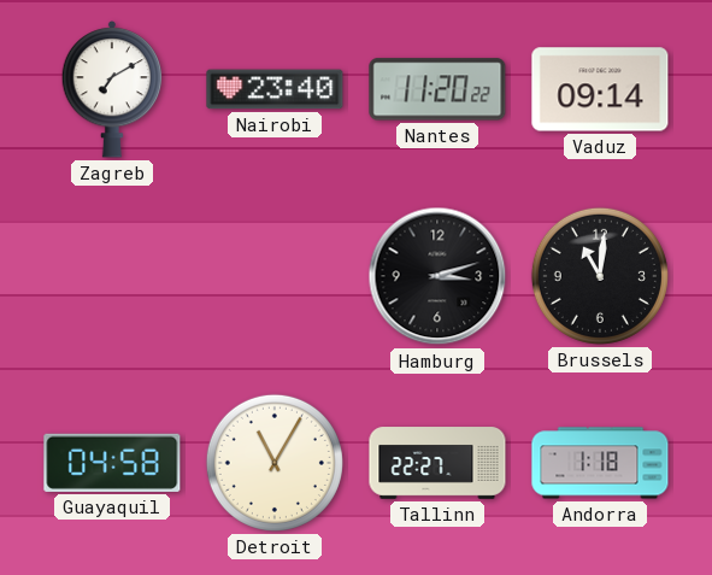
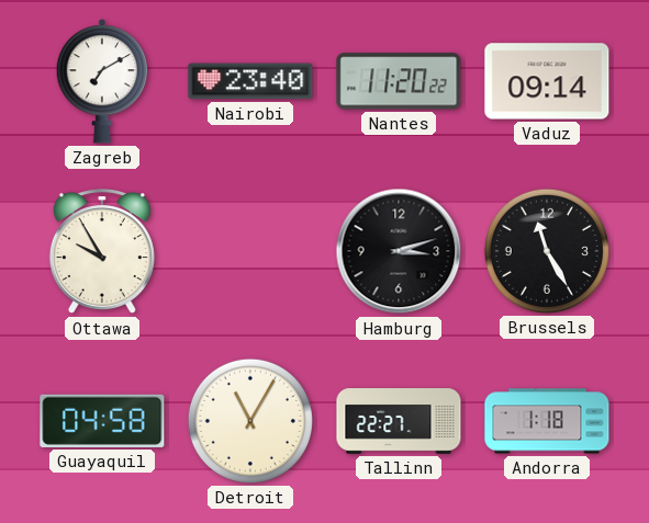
Ottawa: none -> 9:55
Brussels: 11:01 -> 11:25
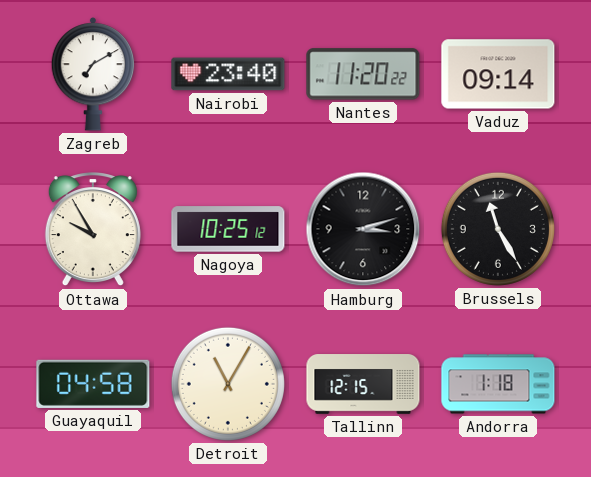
Nagoya: none -> 10:25
Tallinn: 22:27 -> 12:15
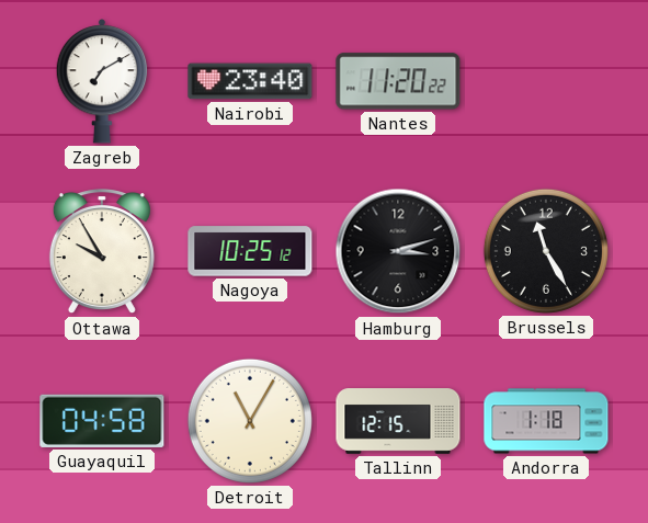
Vaduz: 09:14 -> none
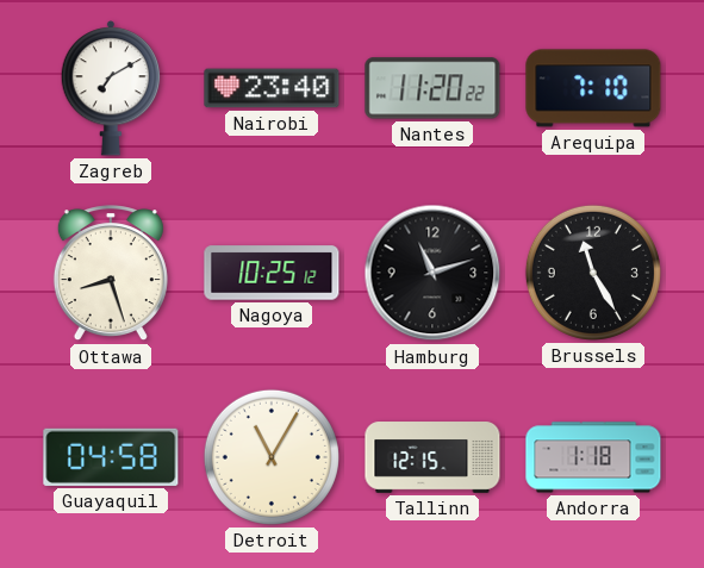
Arequipa: none -> 7:10
Ottawa: 9:55 -> 8:27
Hamburg: 3:12 -> 11:12
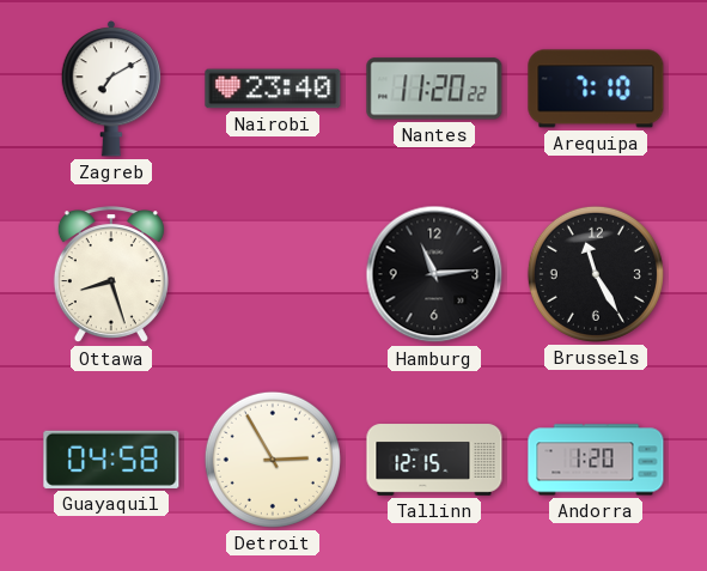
Nagoya: 10:25 -> none
Hamburg: 11:12 -> 11:14
Detroit: 11:05 -> 2:55
Andorra: 1:18 -> 1:20
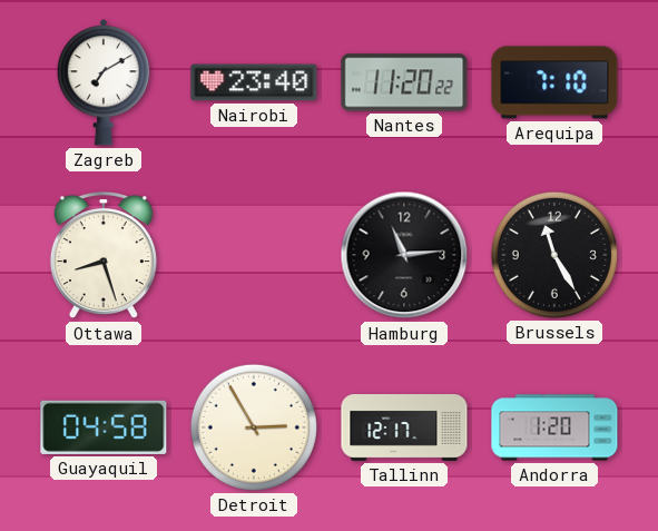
Tallinn: 12:15 -> 12:17
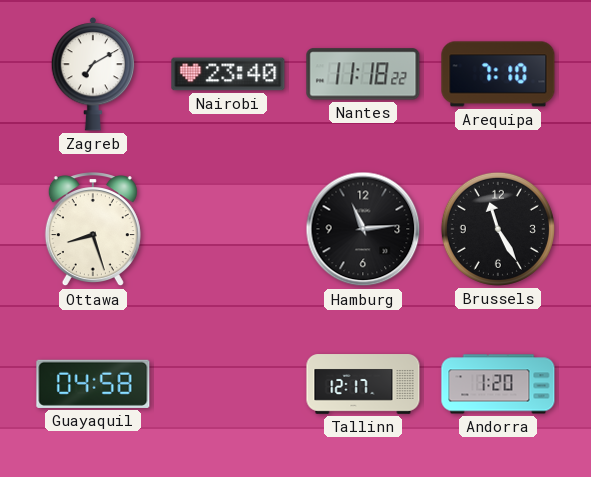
Nantes: 11:20 -> 11:18
Detroit: 2:55 -> none
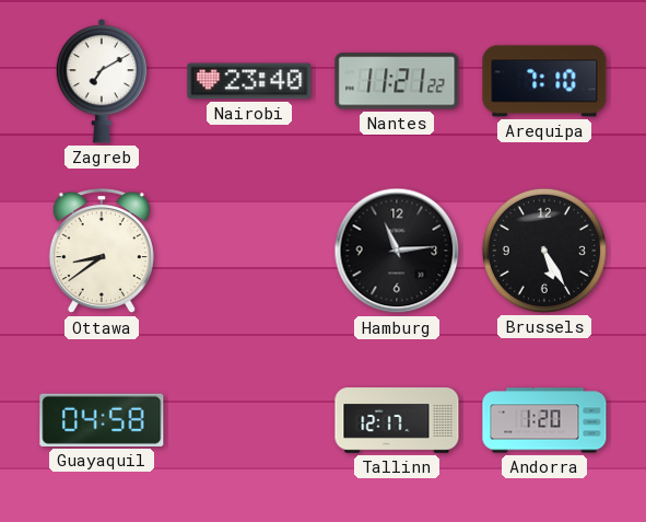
Nantes: 11:18 -> 11:21
Ottawa: 8:27 -> 8:39
Brussels: 11:25 -> 5:25
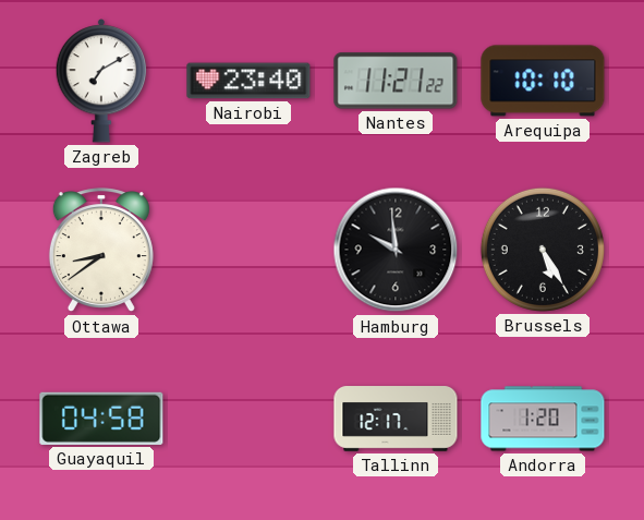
Arequipa: 7:10 -> 10:10
Hamburg: 11:14 -> 9:59
